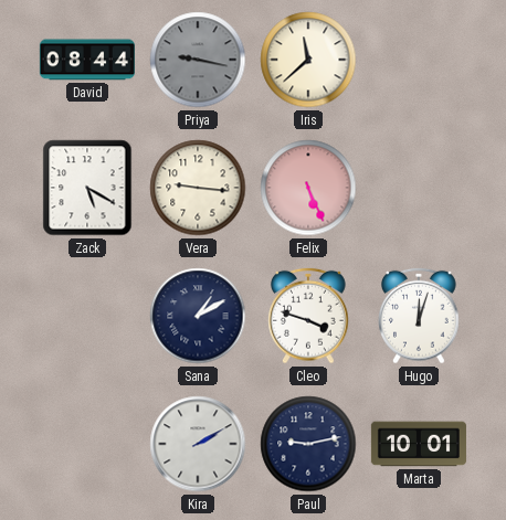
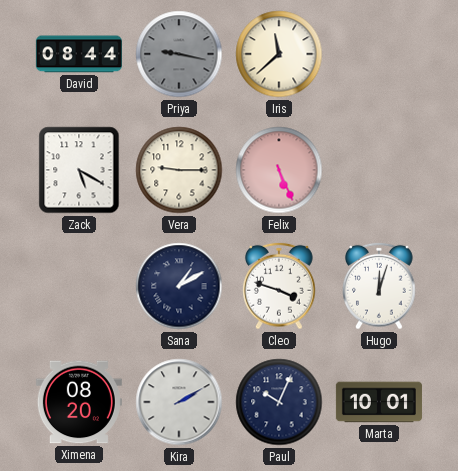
Vera: 9:16 -> 9:15
Ximena: none -> 08:20
Paul: 9:13 -> 10:04
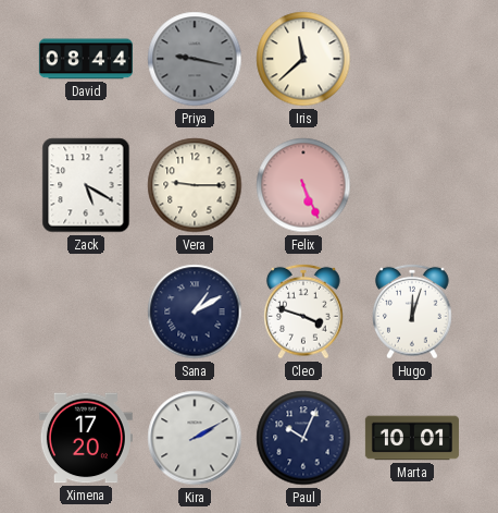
Ximena: 08:20 -> 17:20
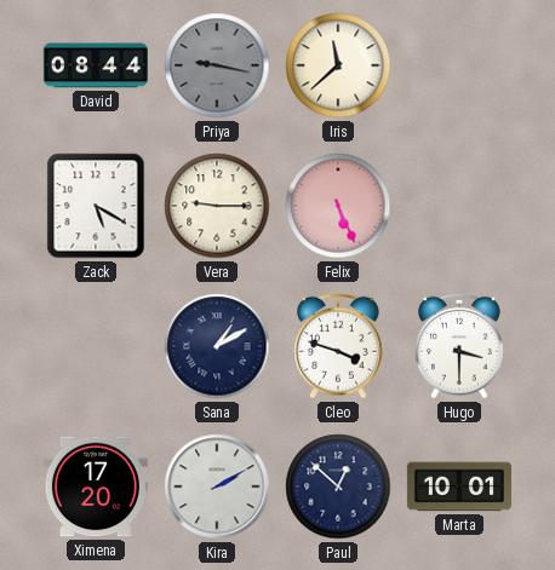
Hugo: 12:03 -> 3:30
Paul: 10:04 -> 12:52
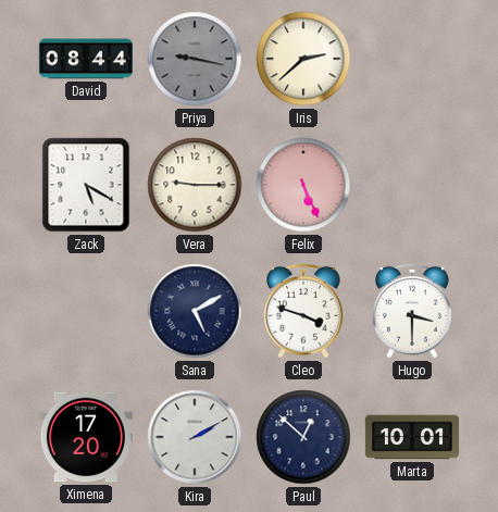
Iris: 11:38 -> 2:38
Sana: 1:10 -> 5:10
